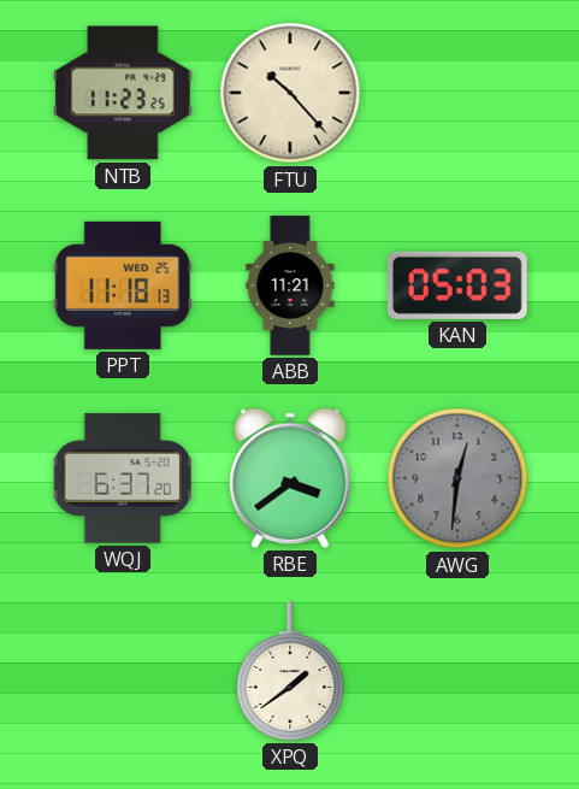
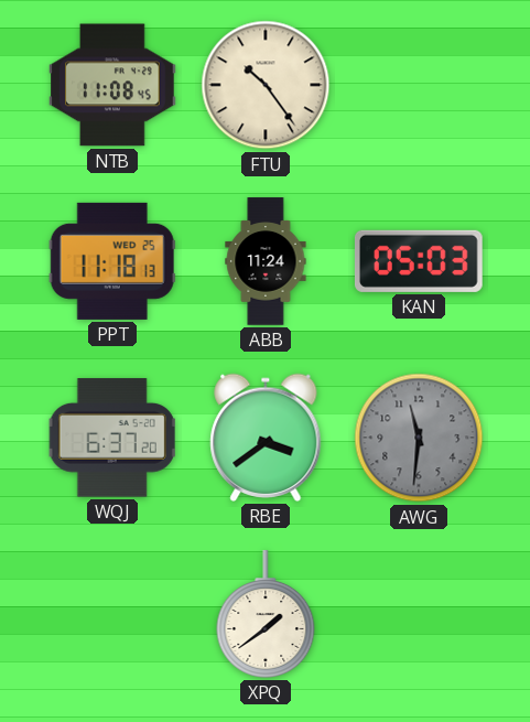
NTB: 11:23 -> 11:08
FTU: 10:23 -> 10:24
ABB: 11:21 -> 11:24
AWG: 12:31 -> 11:31
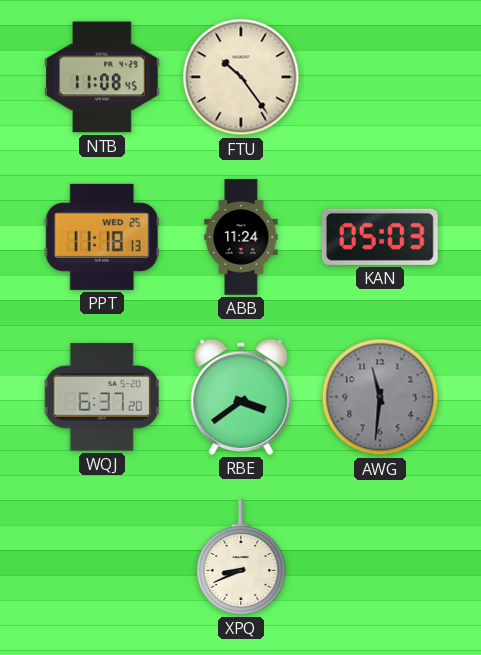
XPQ: 1:39 -> 8:41
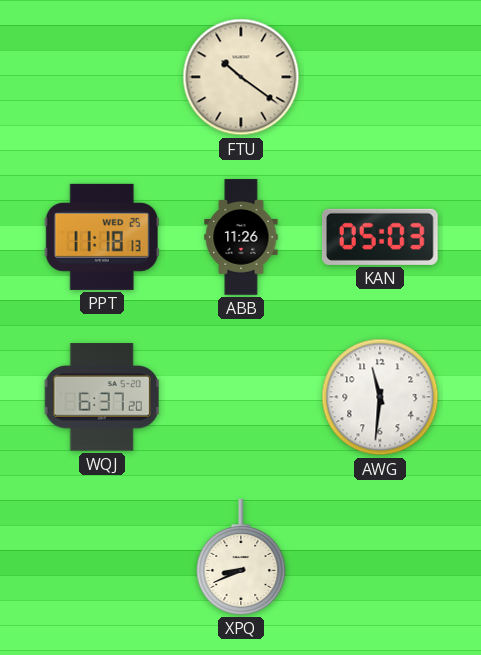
NTB: 11:08 -> none
FTU: 10:24 -> 10:21
ABB: 11:24 -> 11:26
RBE: 3:39 -> none
AWG dial: grey -> white
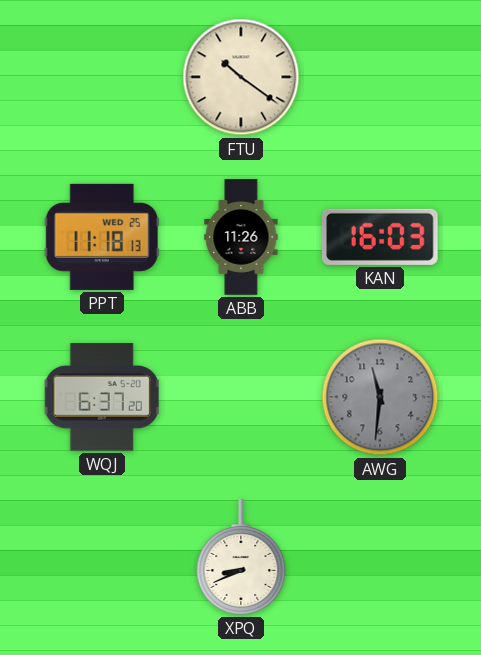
KAN: 05:03 -> 16:03
AWG dial: white -> grey
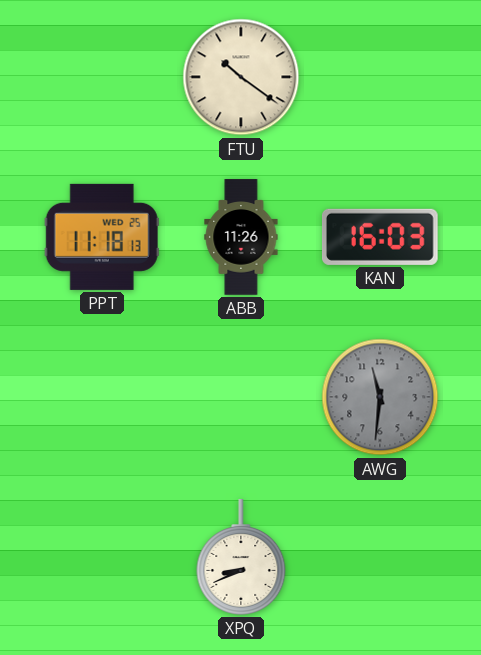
WQJ: 6:37 -> none
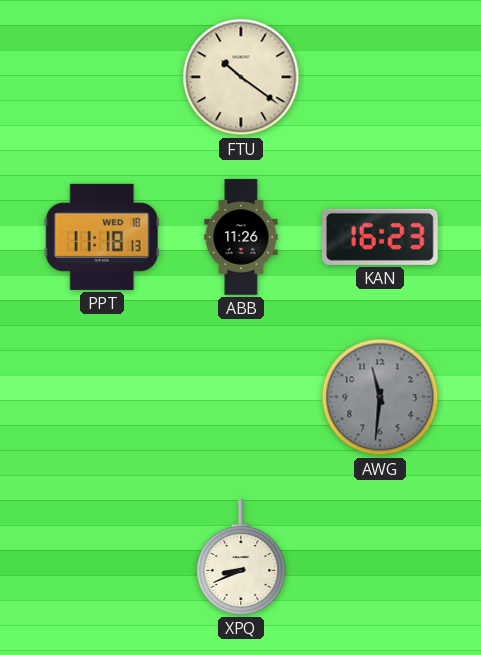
PPT date: WED 25 -> WED 18
KAN: 16:03 -> 16:23
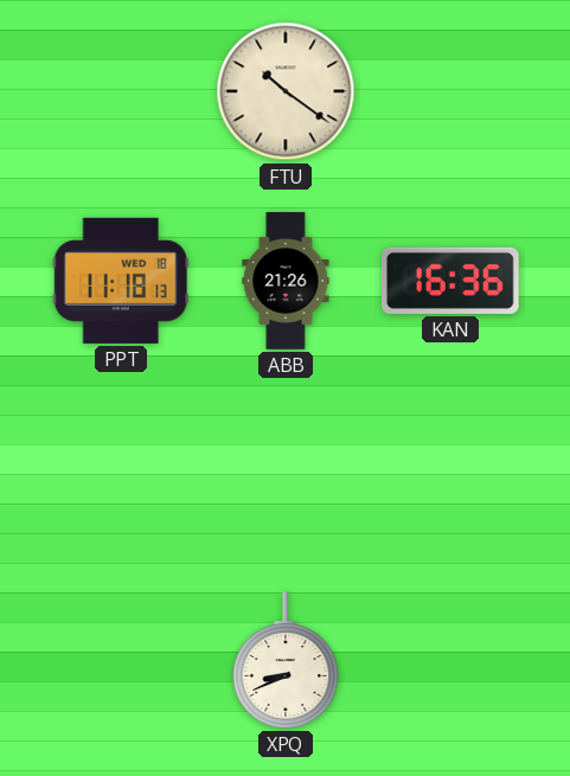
ABB: 11:26 -> 21:26
KAN: 16:23 -> 16:36
AWG: 11:31 -> none
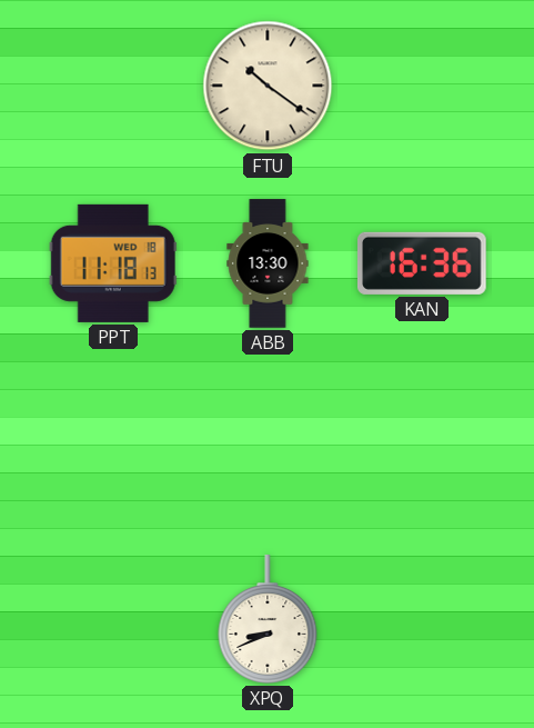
ABB: 21:26 -> 13:30
